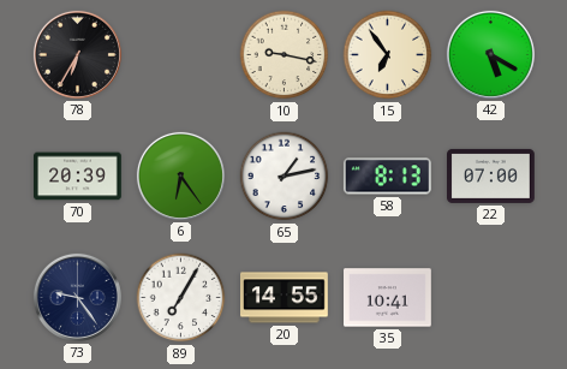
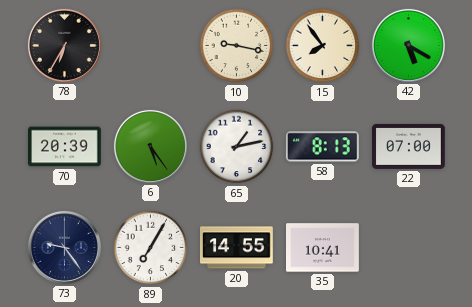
15: 6:54 -> 7:54
6: 6:24 -> 5:24
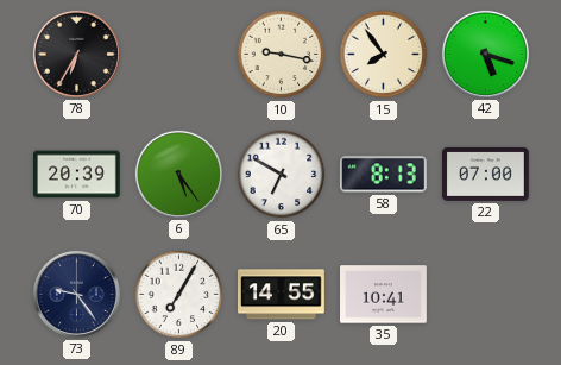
42: 5:20 -> 5:18
65: 1:13 -> 6:50
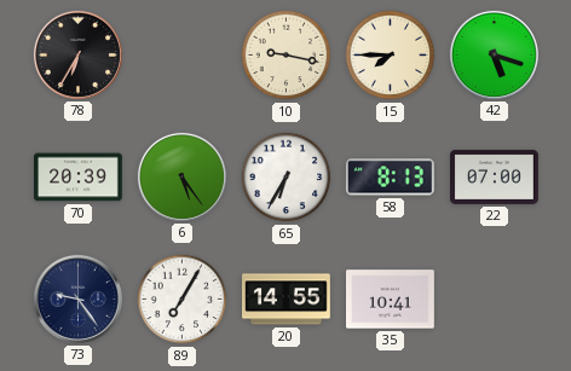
15: 7:54 -> 7:45
65: 6:50 -> 6:35
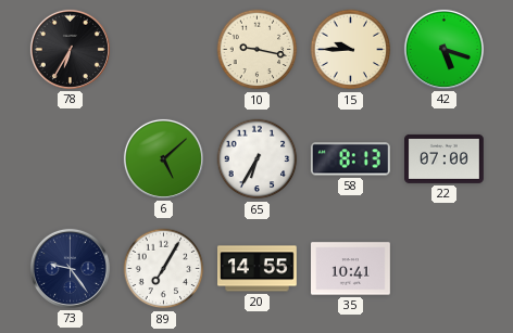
15: 7:45 -> 9:45
70: 20:39 -> none
6: 5:24 -> 5:08
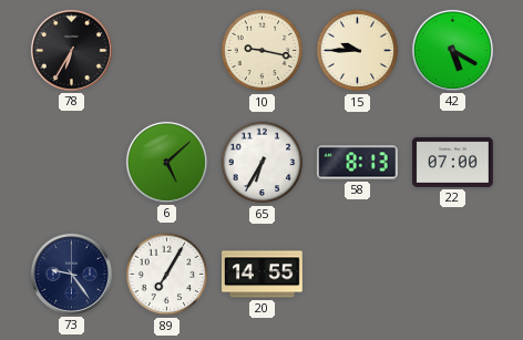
42: 5:18 -> 5:20
35: 10:41 -> none
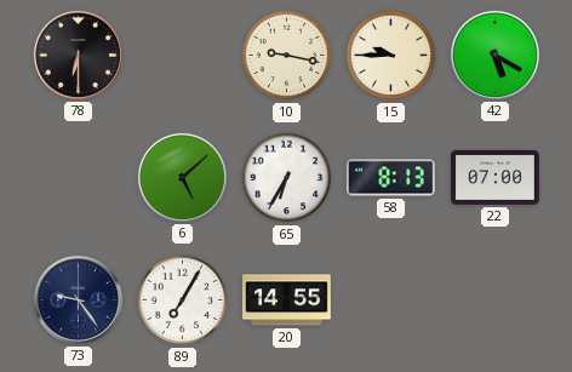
78: 6:35 -> 6:30
